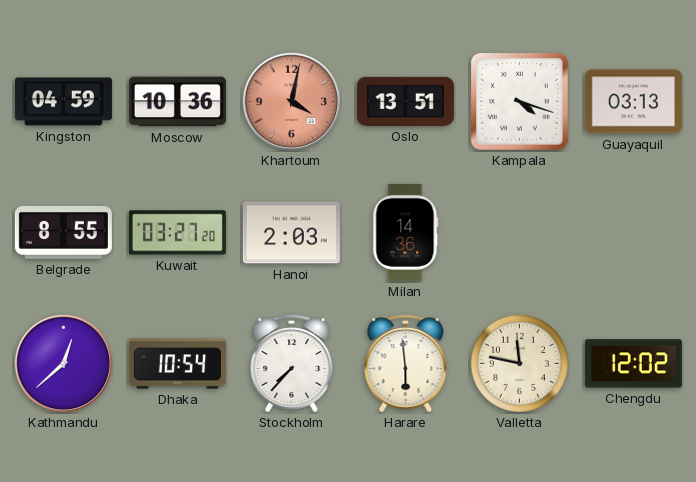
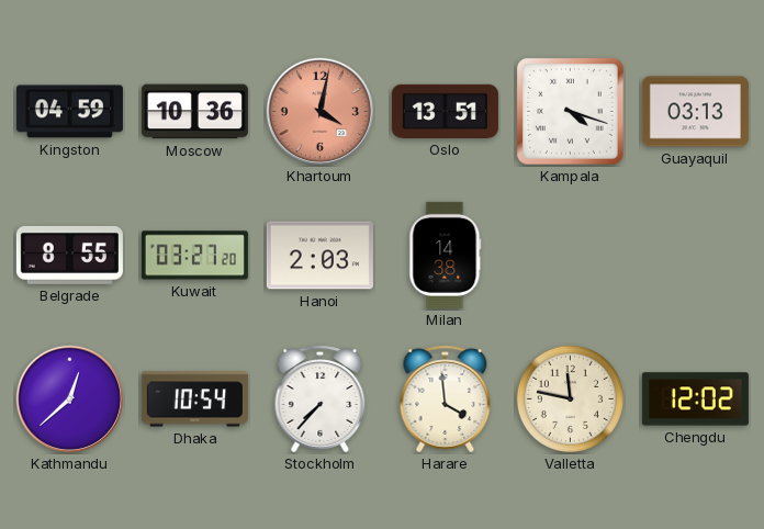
Milan: 14:36 -> 14:38
Harare: 5:59 -> 3:59
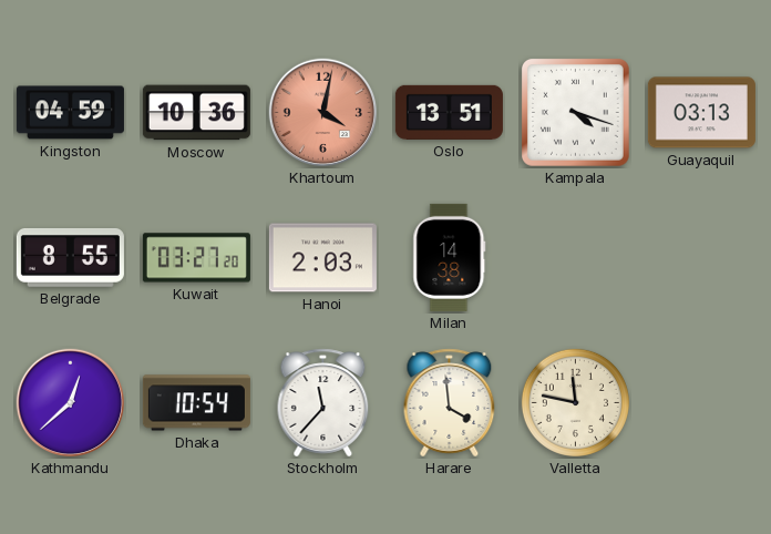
Stockholm: 7:37 -> 11:37
Chengdu: 12:02 -> none
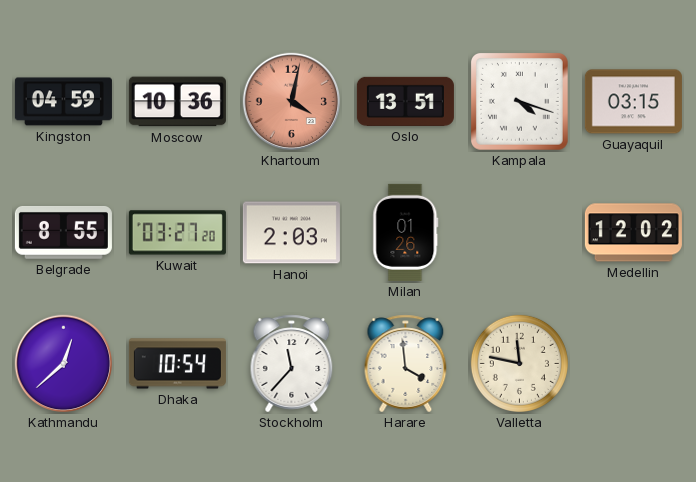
Guayaquil: 03:13 -> 03:15
Milan: 14:38 -> 01:26
Medellin: none -> 12:02
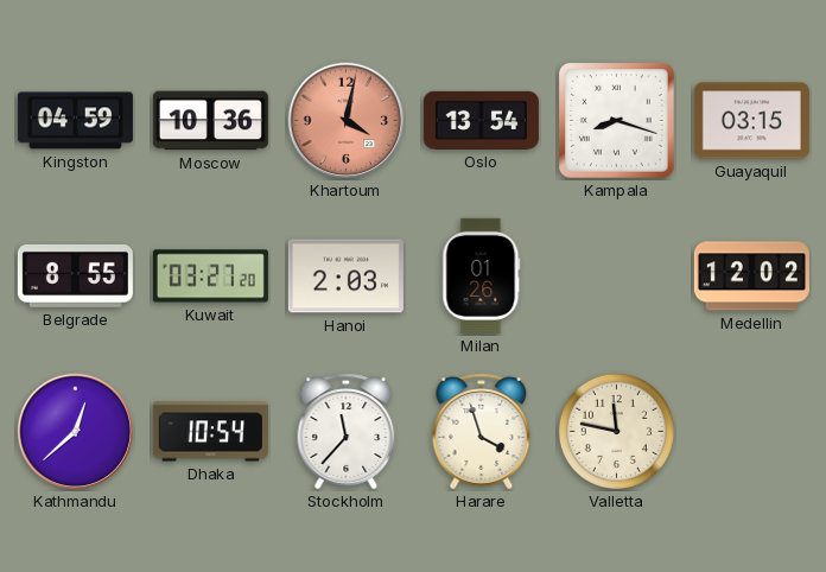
Oslo: 13:51 -> 13:54
Kampala: 4:18 -> 8:18
Harare: 3:59 -> 3:57
